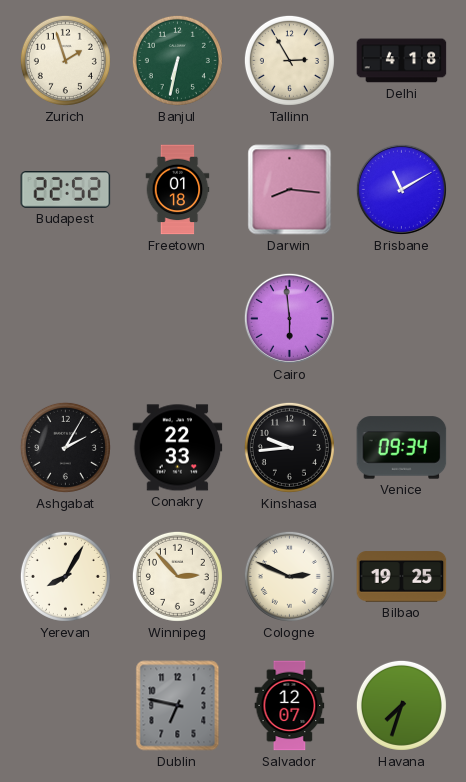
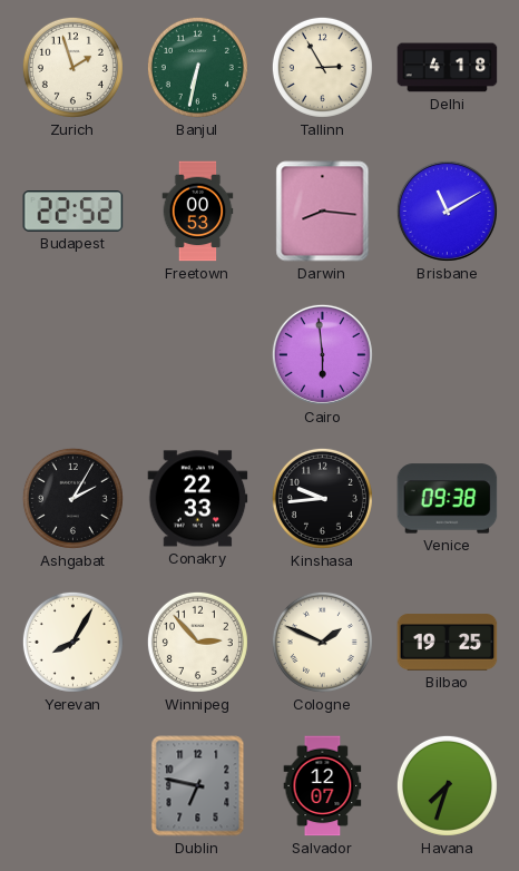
Freetown: 01:18 -> 00:53
Venice: 09:34 -> 09:38
Cologne: 2:49 -> 1:49
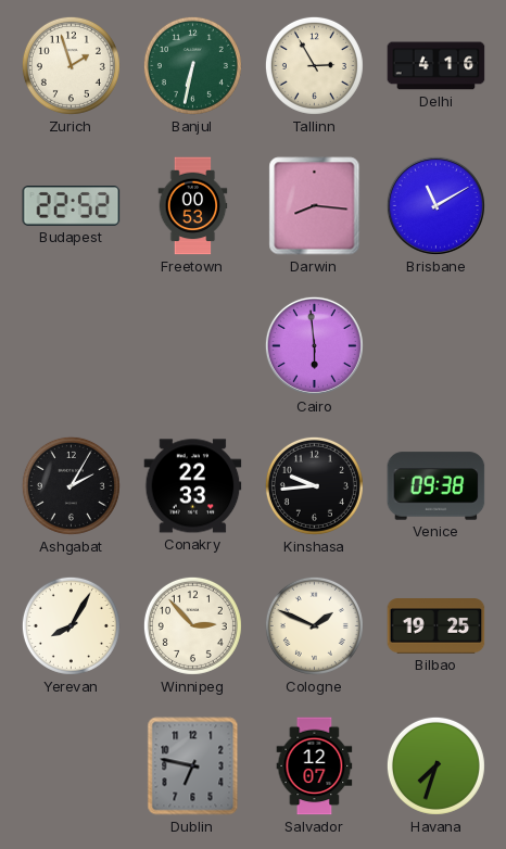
Delhi: 4:18 -> 4:16
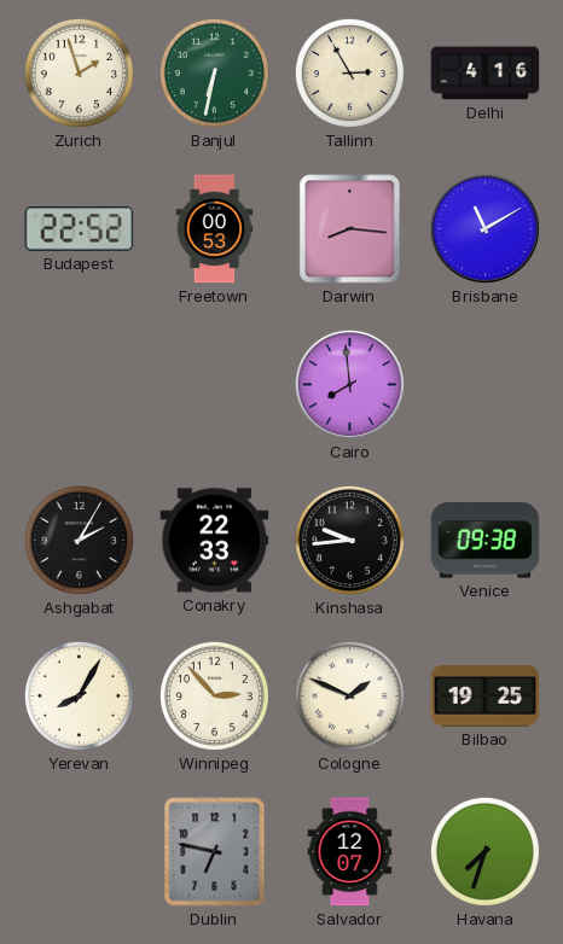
Cairo: 5:59 -> 7:59
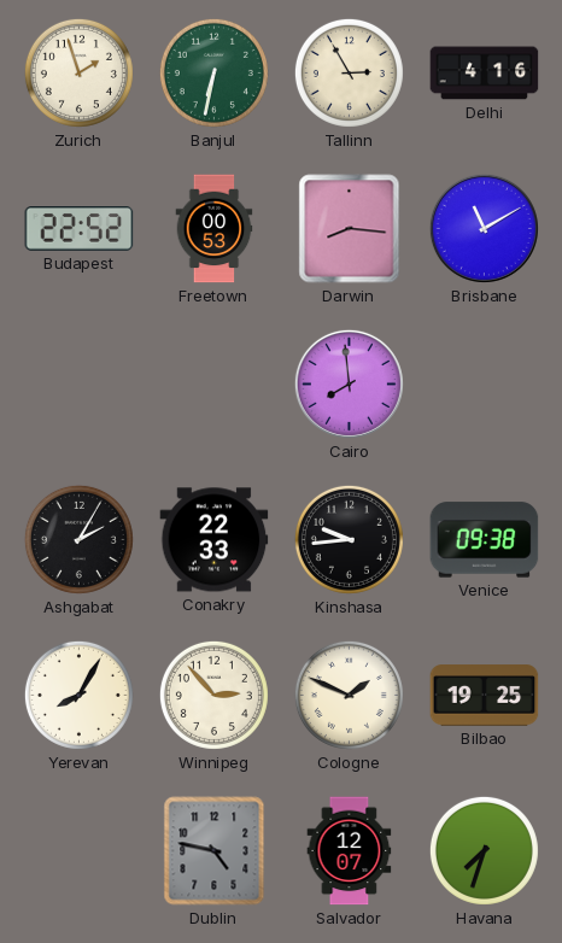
Dublin: 6:47 -> 4:47
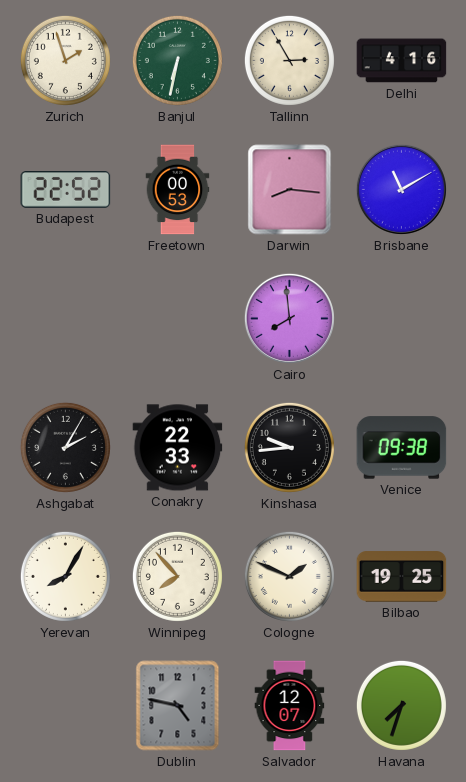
Winnipeg: 2:53 -> 7:53
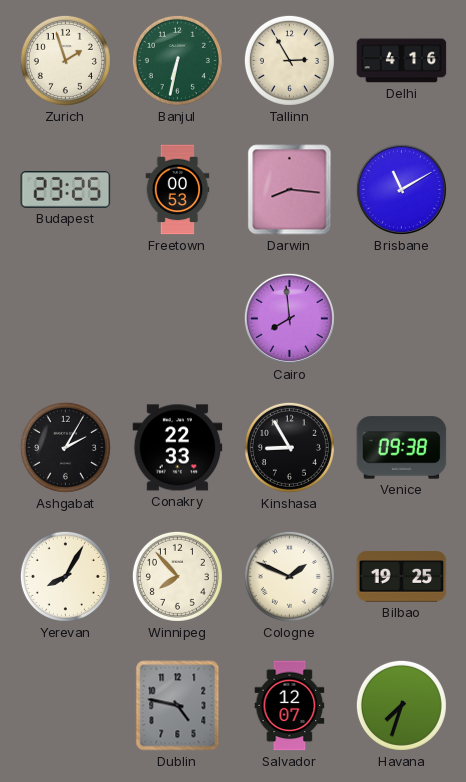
Budapest: 22:52 -> 23:25
Kinshasa: 9:44 -> 8:55
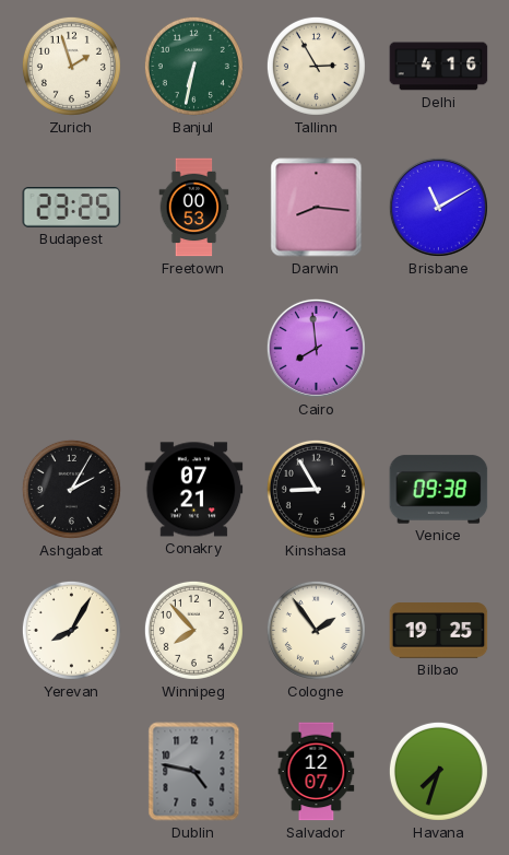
Conakry: 22:33 -> 07:21
Cologne: 1:49 -> 1:54
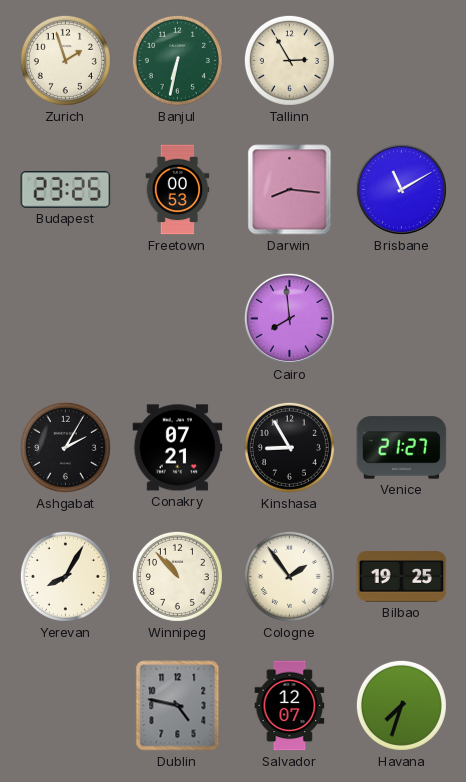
Delhi: 4:16 -> none
Venice: 09:38 -> 21:27
Winnipeg: 7:53 -> 10:53
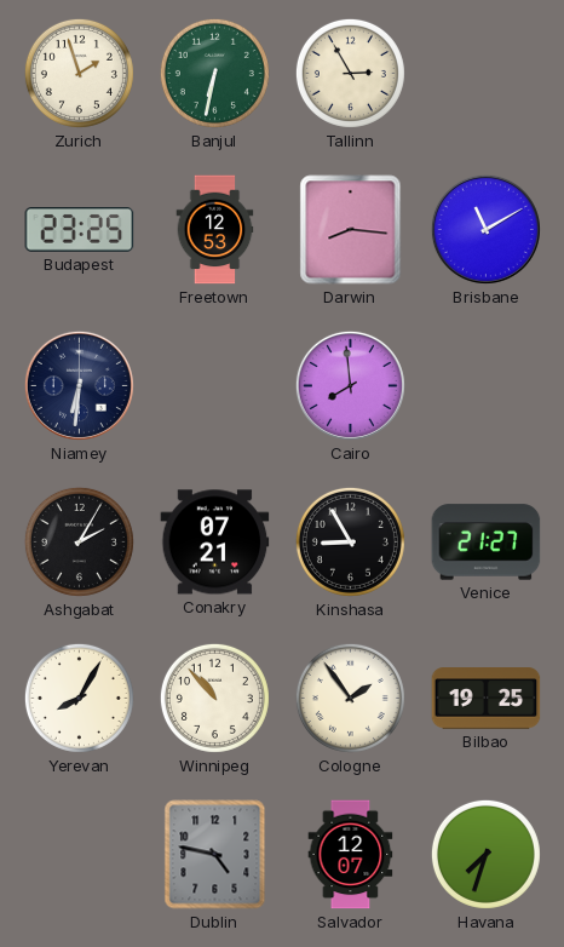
Freetown: 00:53 -> 12:53
Niamey: none -> 6:31
